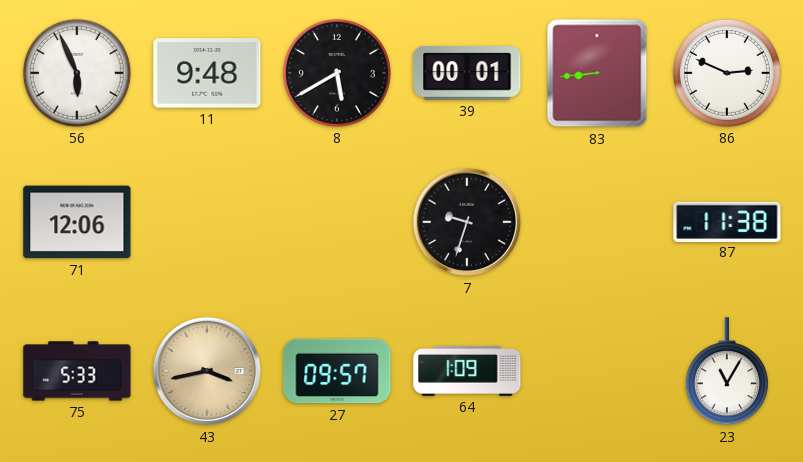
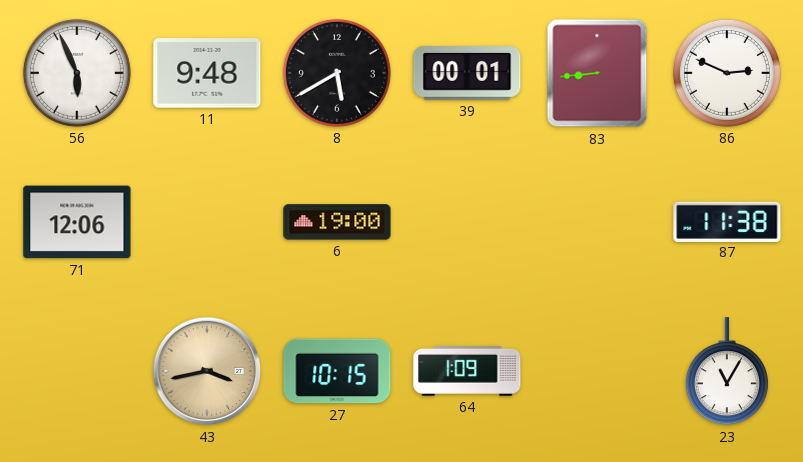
6: none -> 19:00
7: 9:33 -> none
75: 5:33 -> none
27: 09:57 -> 10:15
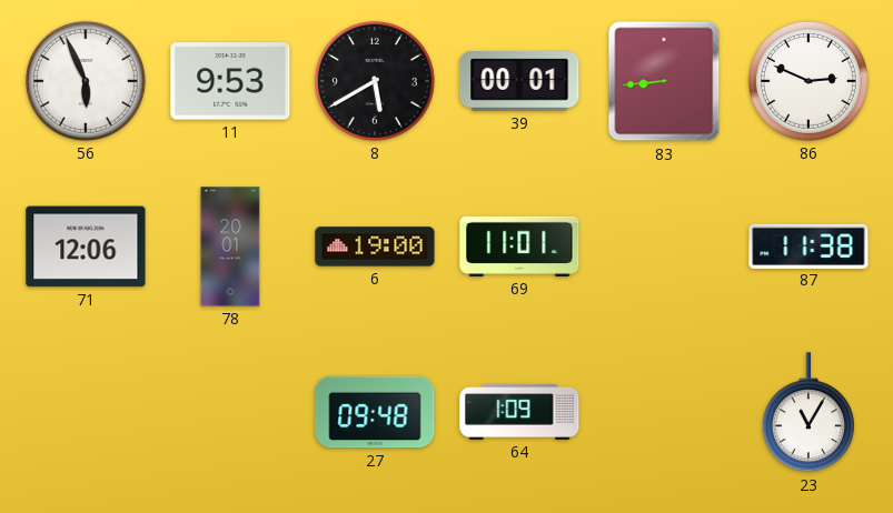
11: 9:48 -> 9:53
78: none -> 20:01
69: none -> 11:01
43: 3:43 -> none
27: 10:15 -> 09:48
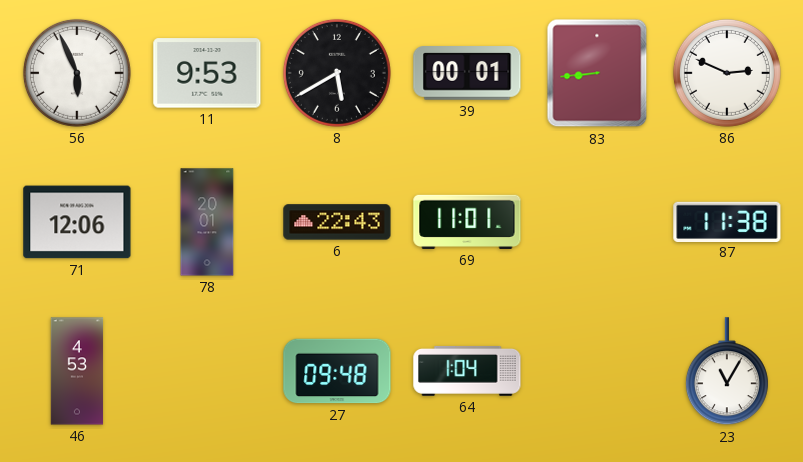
6: 19:00 -> 22:43
46: none -> 4:53
64: 1:09 -> 1:04
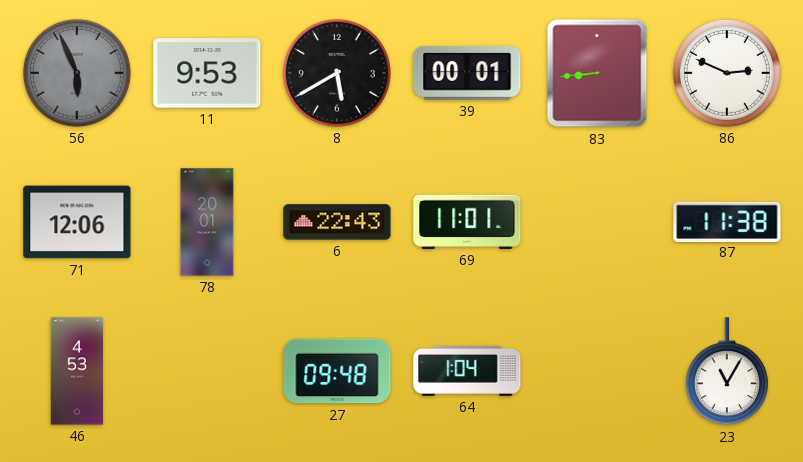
56 dial: white -> grey
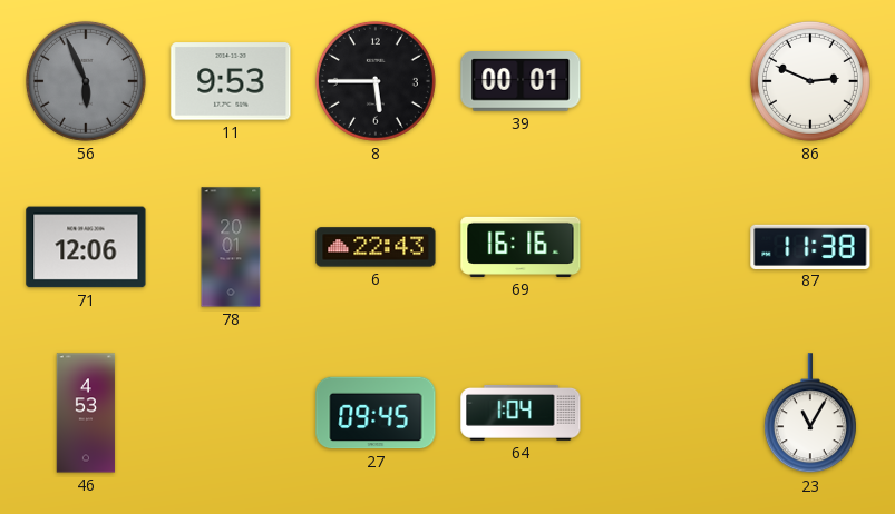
8: 5:40 -> 5:45
83: 8:44 -> none
69: 11:01 -> 16:16
27: 09:48 -> 09:45
